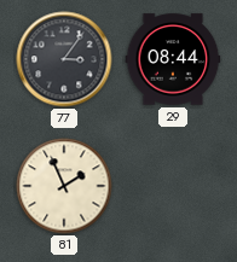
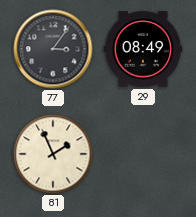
29: 08:44 -> 08:49
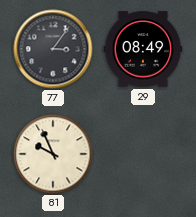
81: 1:56 -> 9:56
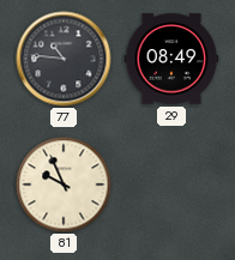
77: 3:06 -> 10:46
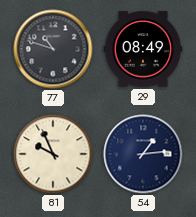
77: 10:46 -> 10:48
54: none -> 1:14
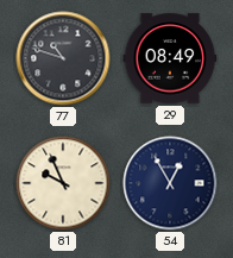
54: 1:14 -> 12:55
